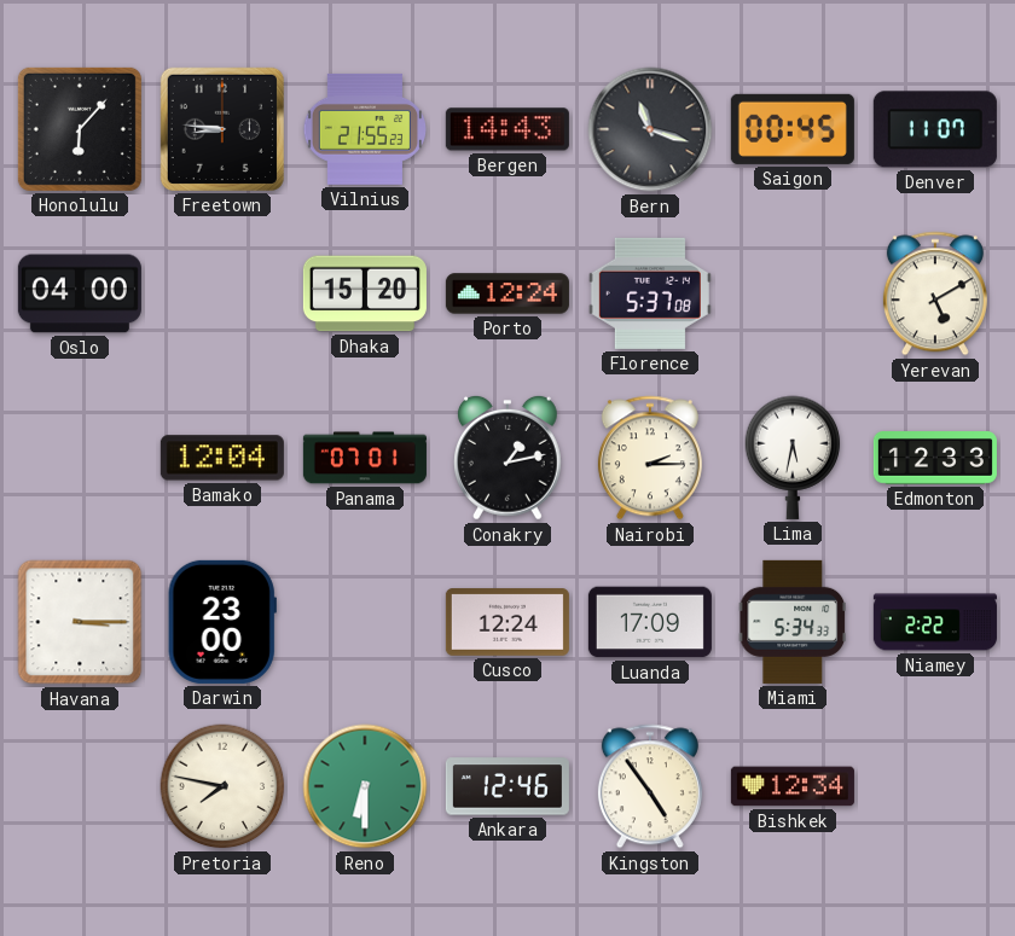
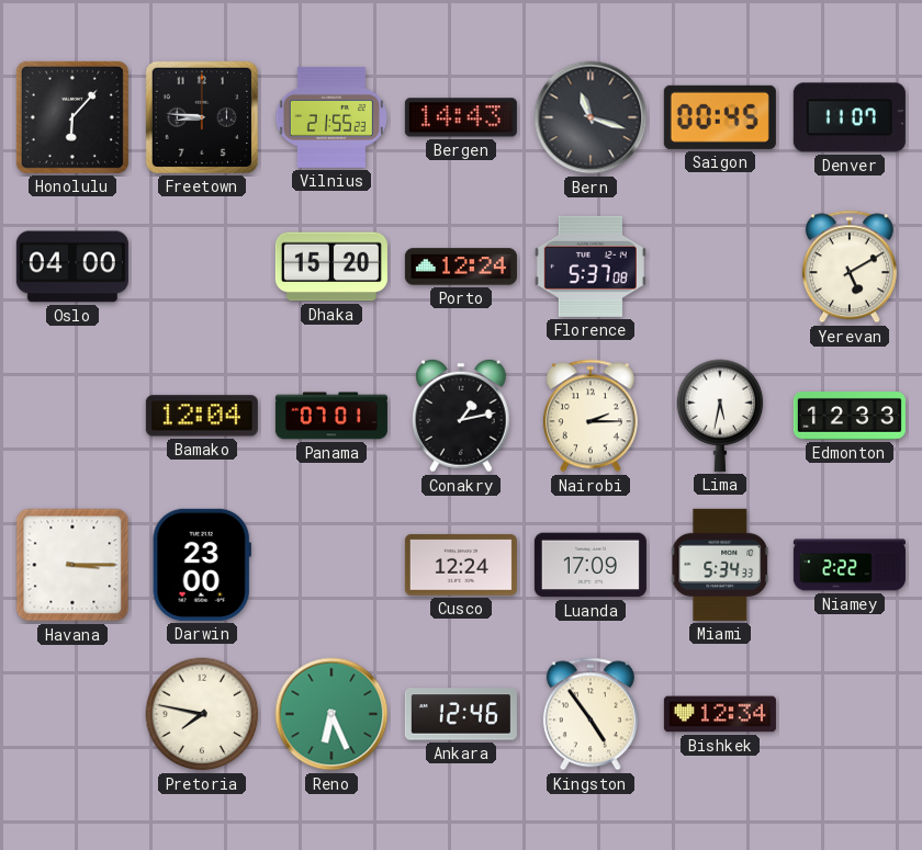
Reno: 6:30 -> 6:26
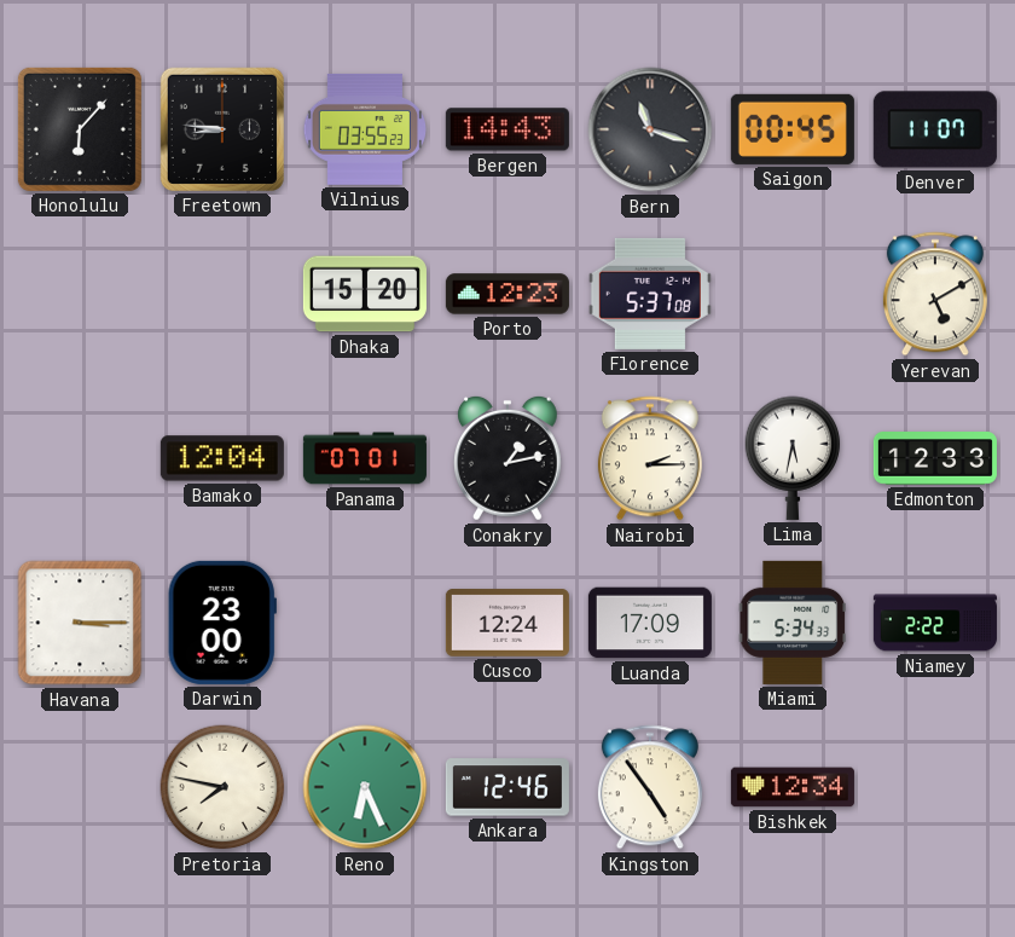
Vilnius: 21:55 -> 03:55
Oslo: 04:00 -> none
Porto: 12:24 -> 12:23
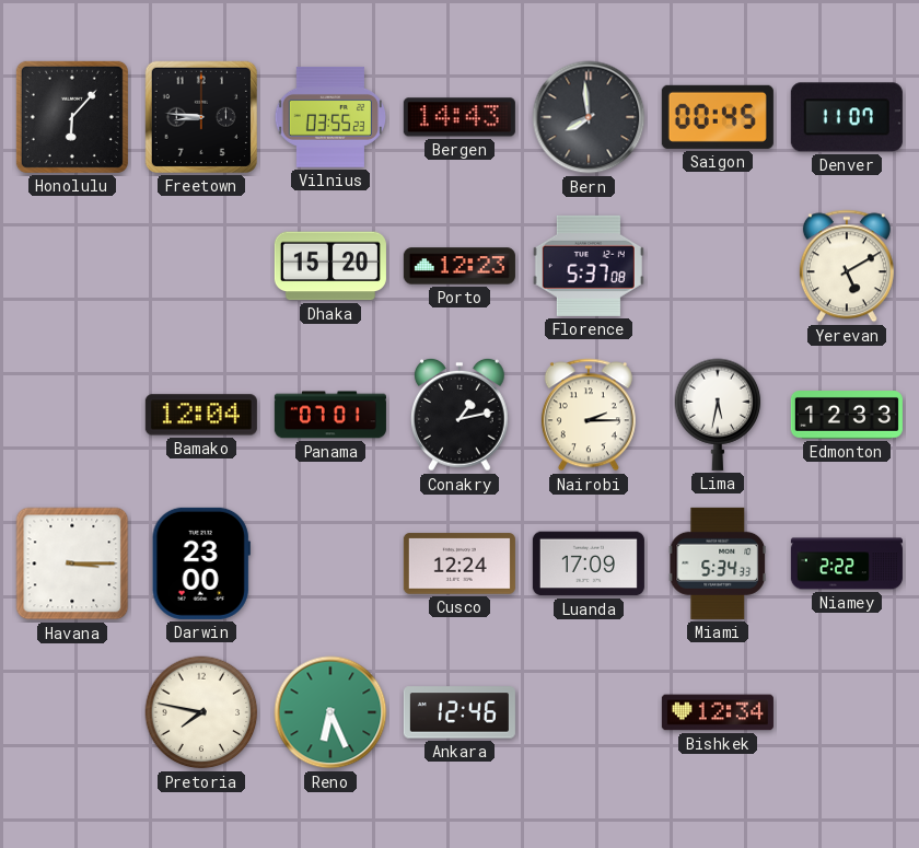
Bern: 11:18 -> 7:59
Kingston: 4:54 -> none
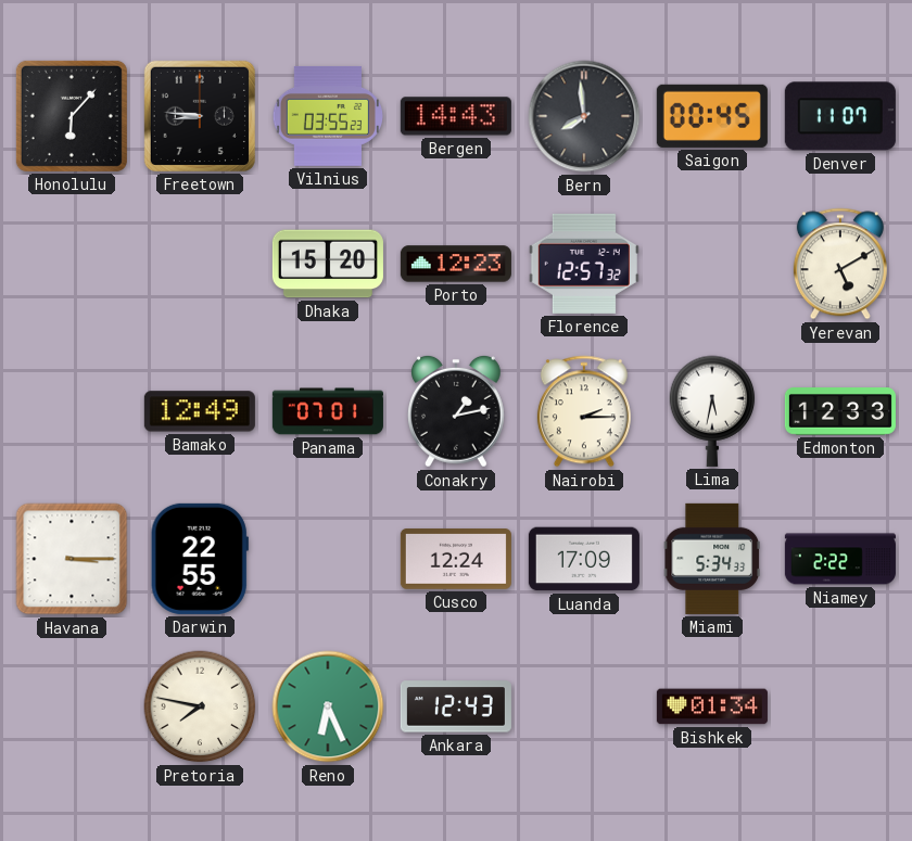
Florence: 5:37 -> 12:57
Bamako: 12:04 -> 12:49
Darwin: 23:00 -> 22:55
Ankara: 12:46 -> 12:43
Bishkek: 12:34 -> 01:34
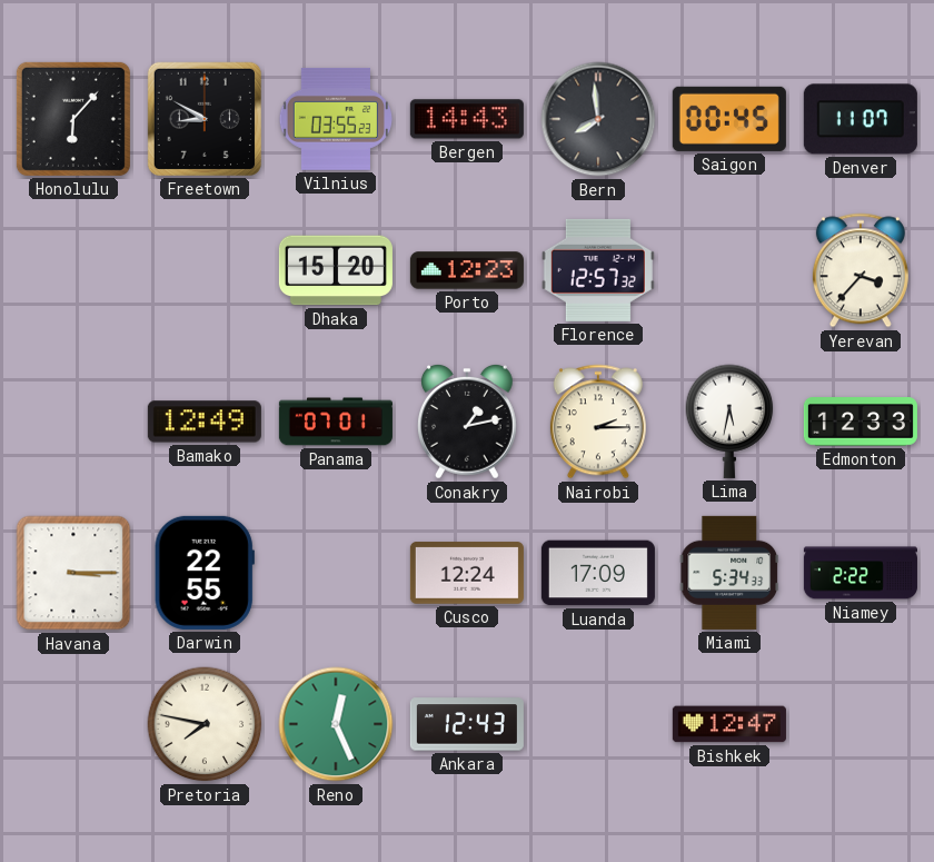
Freetown: 8:46 -> 8:50
Yerevan: 5:10 -> 3:37
Reno: 6:26 -> 12:26
Bishkek: 01:34 -> 12:47
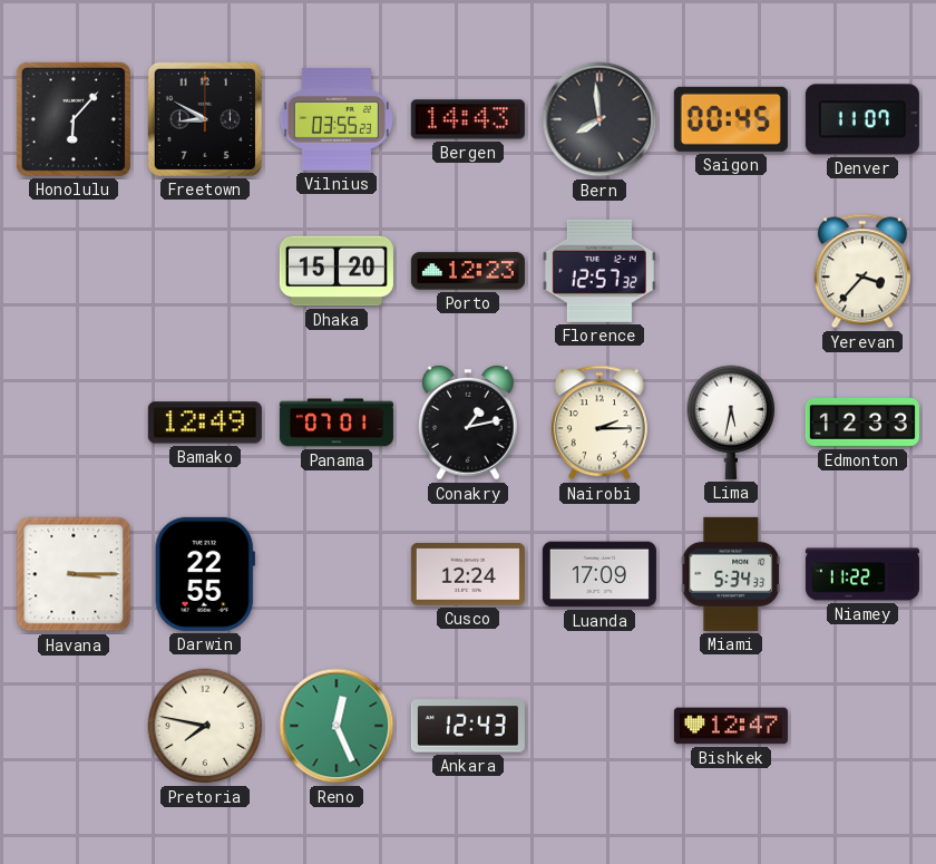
Niamey: 2:22 -> 11:22
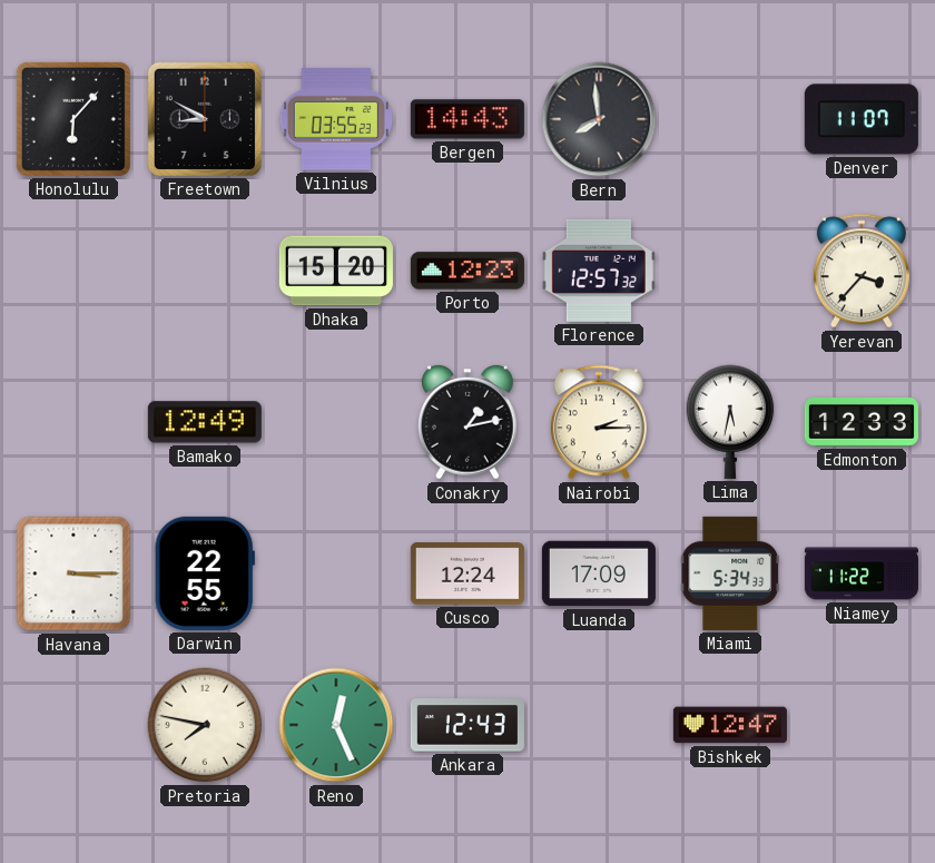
Saigon: 00:45 -> none
Panama: 07:01 -> none
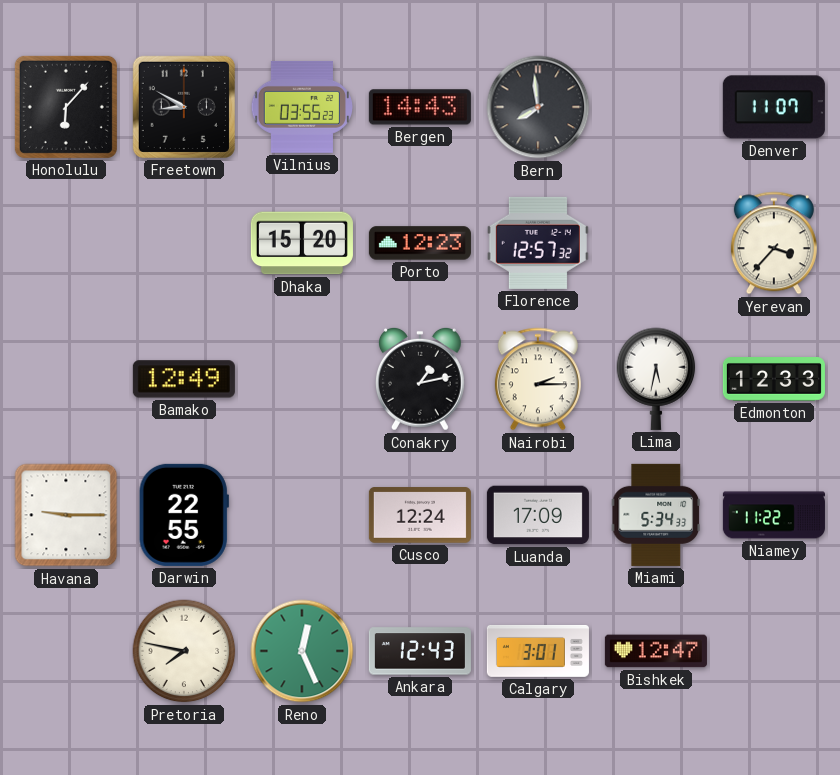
Havana: 3:15 -> 9:15
Calgary: none -> 3:01
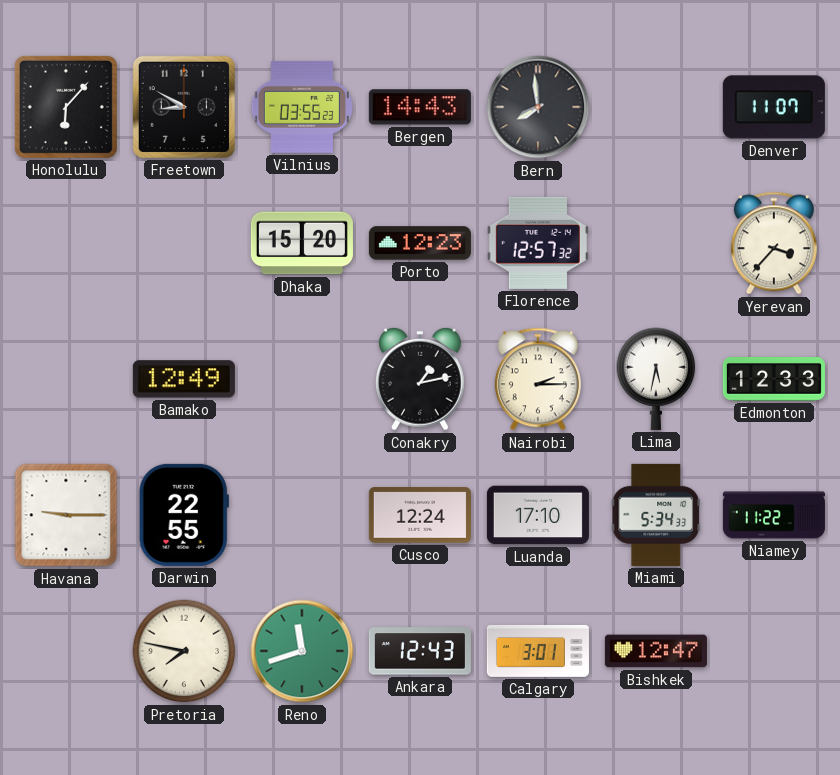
Luanda: 17:09 -> 17:10
Reno: 12:26 -> 11:42
